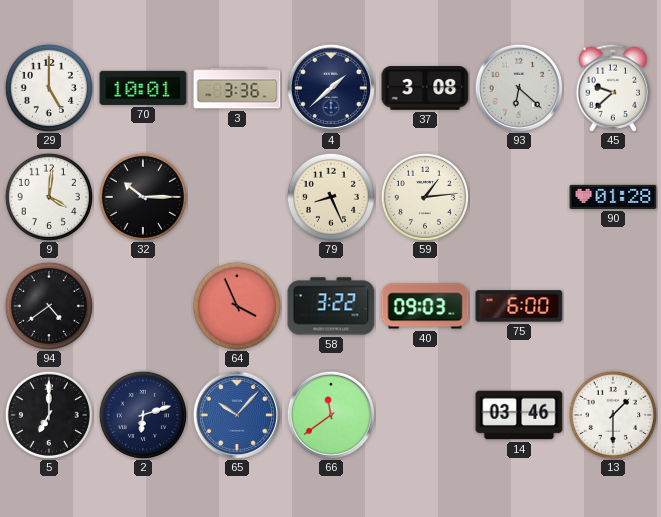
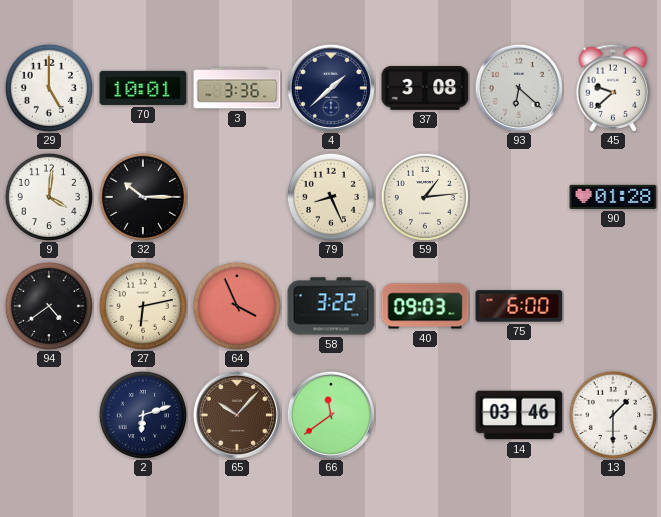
27: none -> 6:13
5: 7:00 -> none
65 dial: blue -> brown
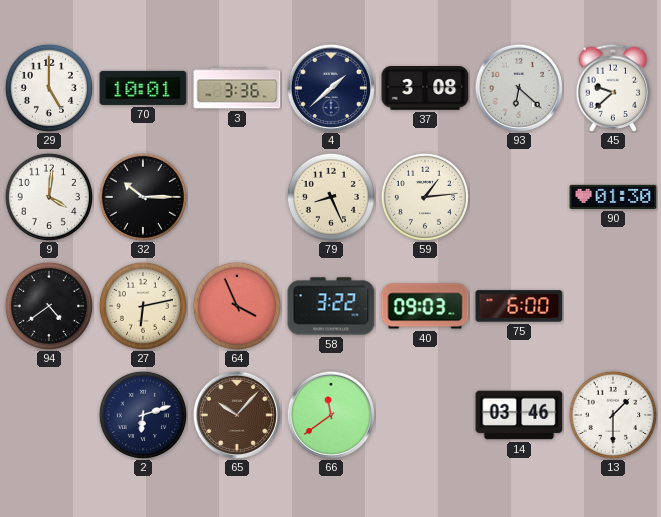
90: 01:28 -> 01:30
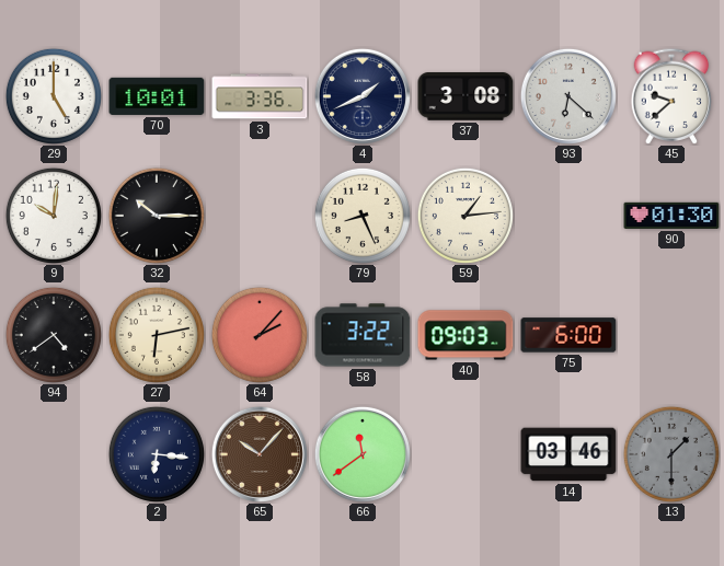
4: 1:38 -> 1:41
9: 4:01 -> 10:01
64: 3:56 -> 2:07
2: 6:12 -> 6:16
13 dial: white -> grey
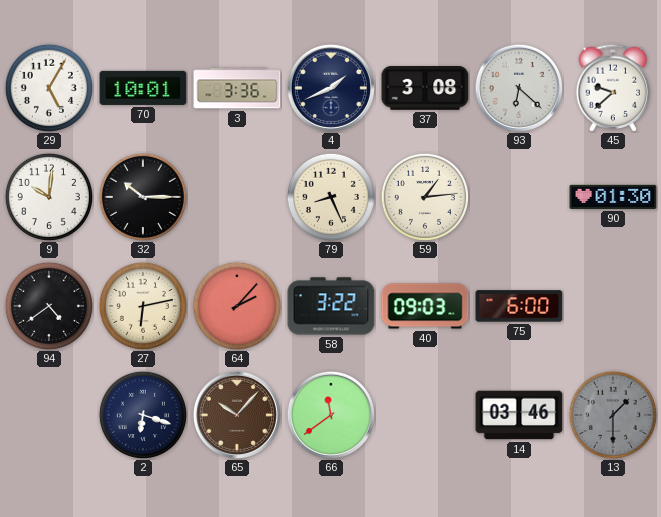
29: 5:00 -> 5:05
2: 6:16 -> 6:18
